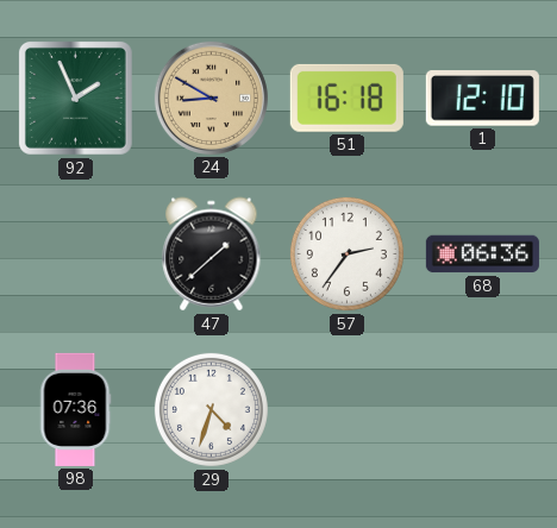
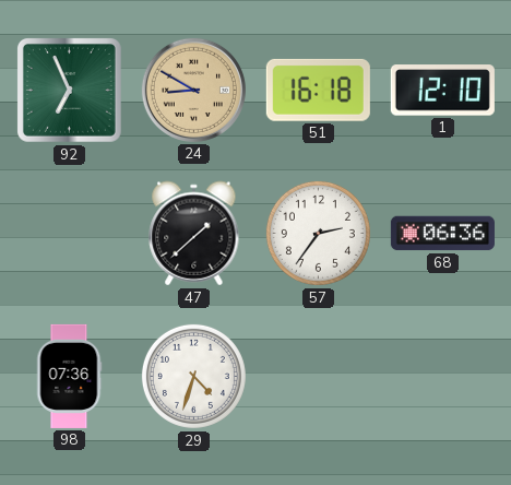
92: 1:56 -> 6:56
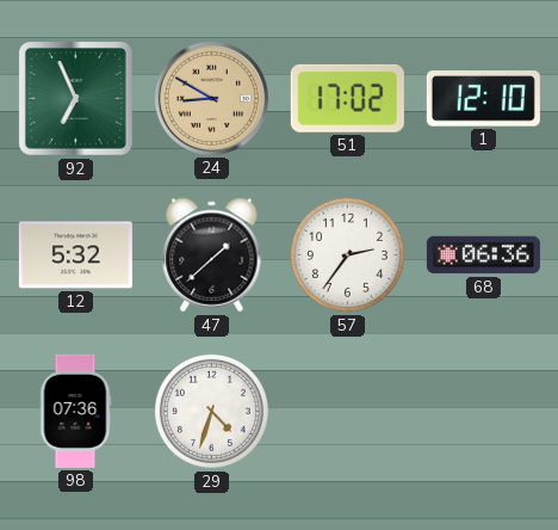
51: 16:18 -> 17:02
12: none -> 5:32
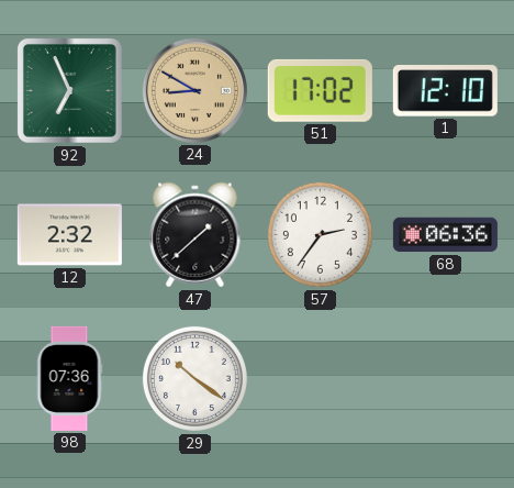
12: 5:32 -> 2:32
29: 4:33 -> 10:21
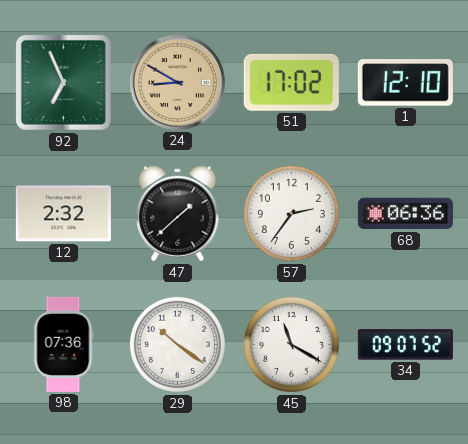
45: none -> 11:20
34: none -> 09:07
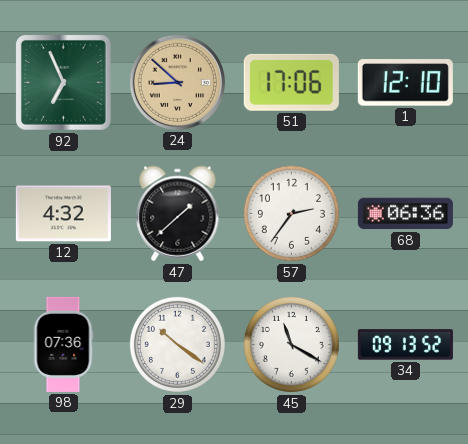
24: 8:50 -> 8:52
51: 17:02 -> 17:06
12: 2:32 -> 4:32
34: 09:07 -> 09:13
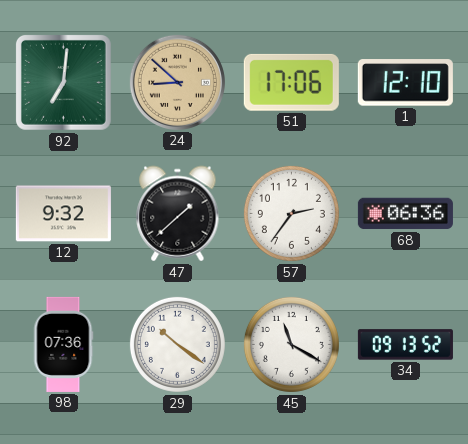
92: 6:56 -> 7:01
12: 4:32 -> 9:32
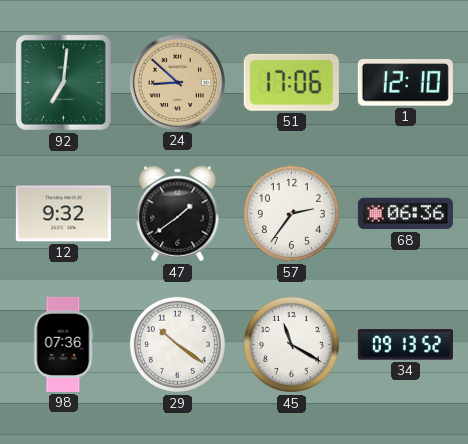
47: 1:38 -> 1:39
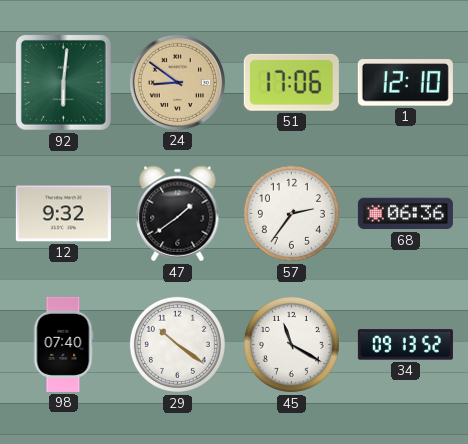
92: 7:01 -> 6:01
24: 8:52 -> 8:51
98: 07:36 -> 07:40
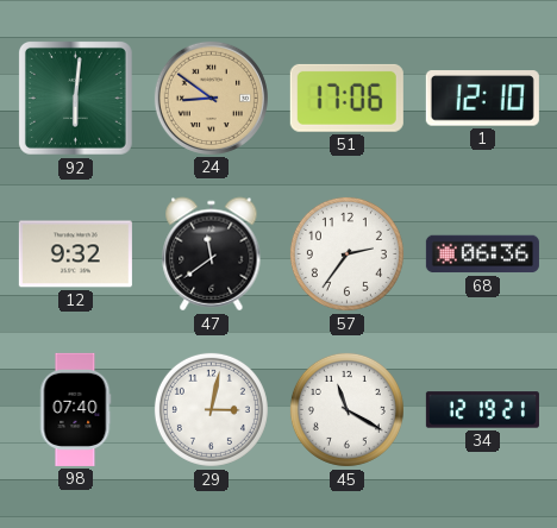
47: 1:39 -> 11:39
29: 10:21 -> 3:02
34: 09:13 -> 12:19
